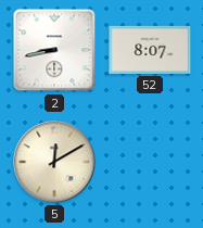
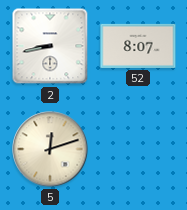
5: 12:10 -> 12:12
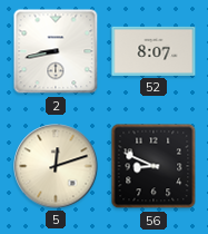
56: none -> 8:49
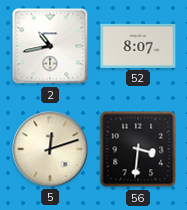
2: 8:43 -> 10:43
56: 8:49 -> 3:31
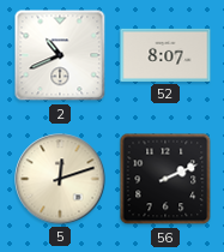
2: 10:43 -> 10:41
56: 3:31 -> 2:11
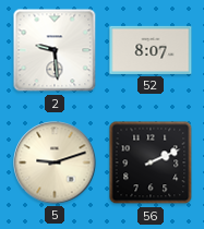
2: 10:41 -> 9:29
5: 12:12 -> 9:12
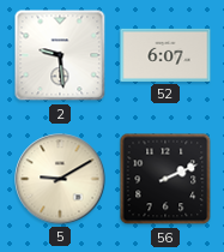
52: 8:07 -> 6:07
5: 9:12 -> 9:10
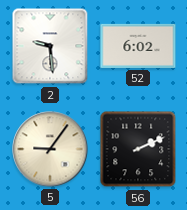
52: 6:07 -> 6:02
5: 9:10 -> 9:06
